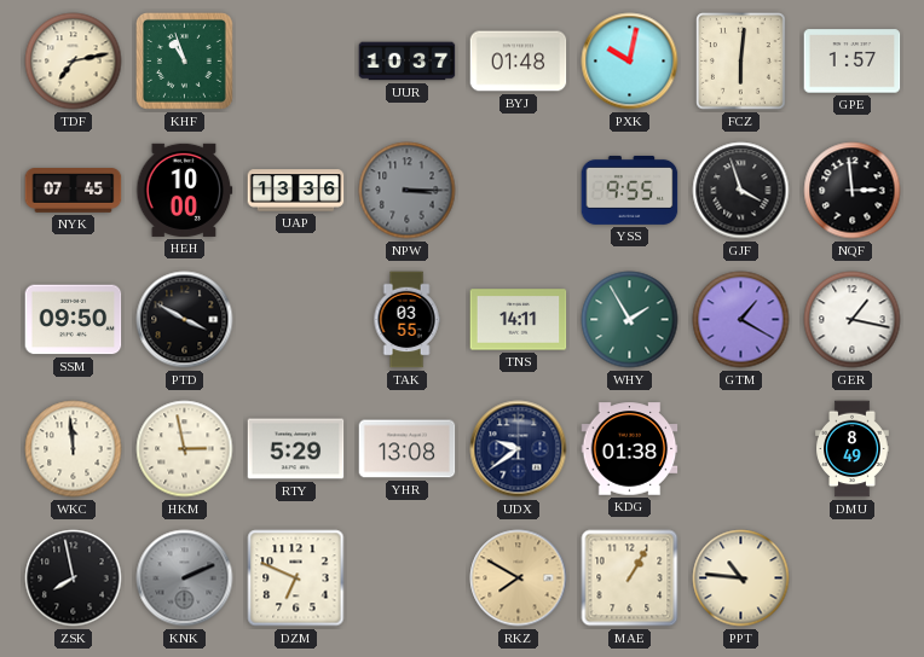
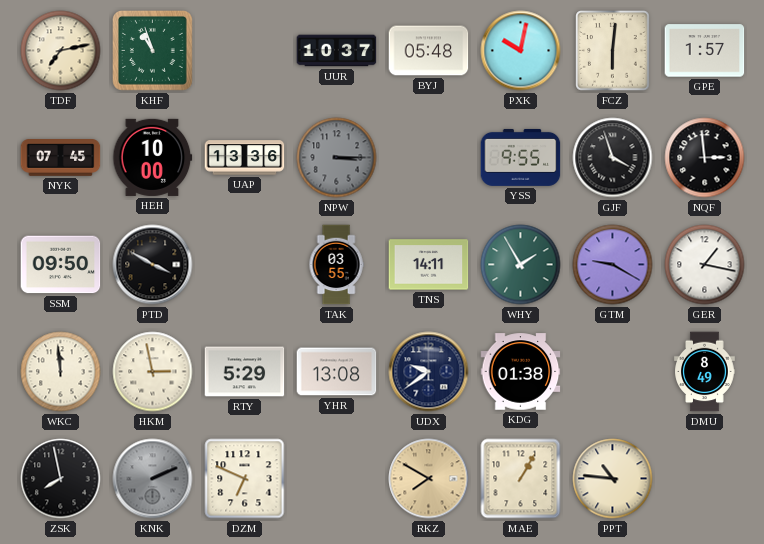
BYJ: 01:48 -> 05:48
GTM: 1:20 -> 9:20
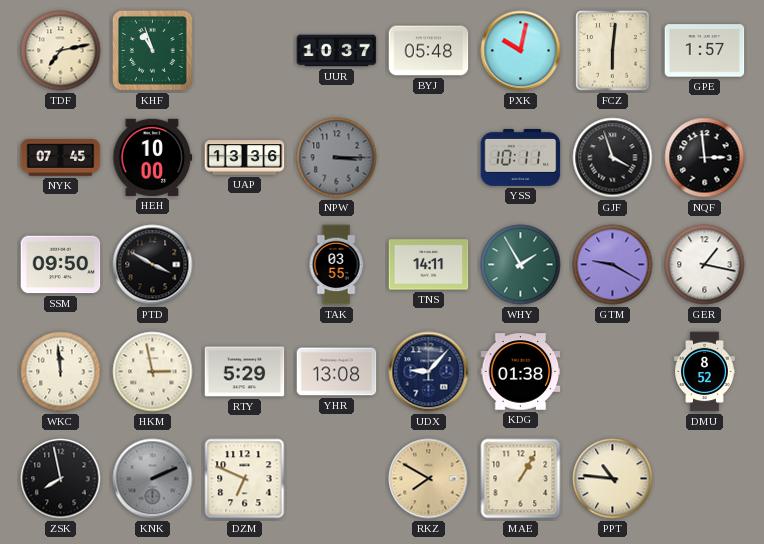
YSS: 9:55 -> 10:11
UDX: 9:39 -> 9:07
DMU: 8:49 -> 8:52
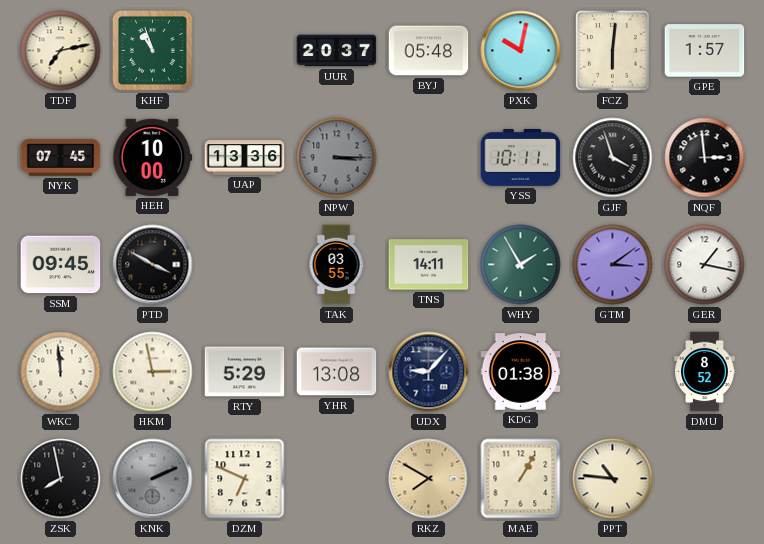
UUR: 10:37 -> 20:37
SSM: 09:50 -> 09:45
GTM: 9:20 -> 3:09
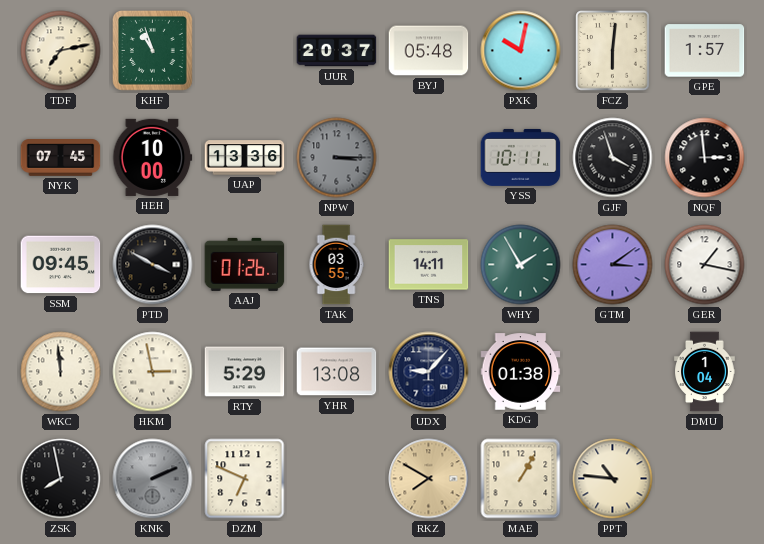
AAJ: none -> 01:26
DMU: 8:52 -> 1:04
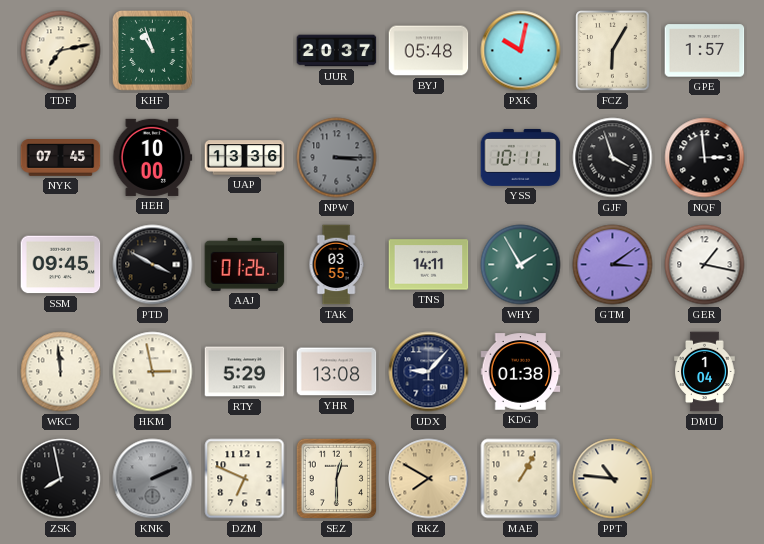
FCZ: 6:01 -> 6:05
SEZ: none -> 12:30
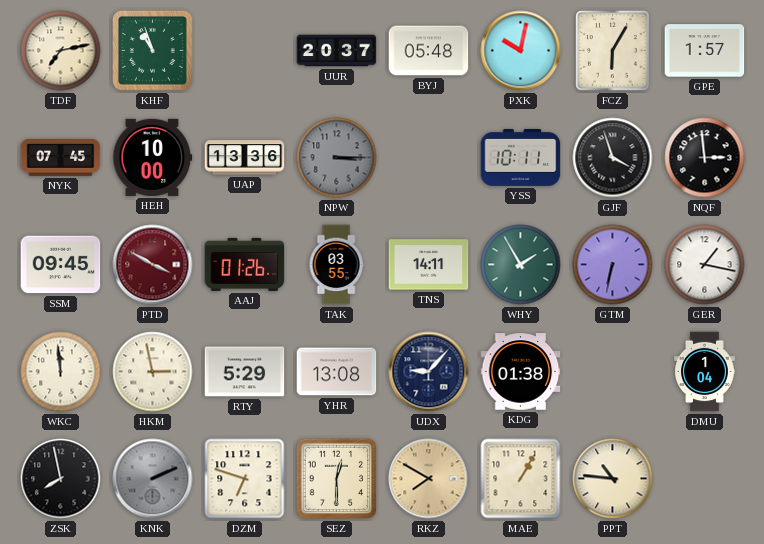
PTD dial: black -> burgundy
GTM: 3:09 -> 6:32
DZM: 6:49 -> 6:48
